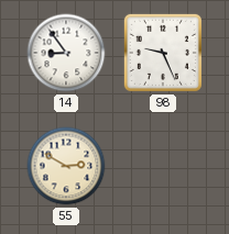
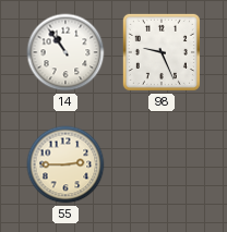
14: 8:54 -> 10:54
55: 2:50 -> 2:45
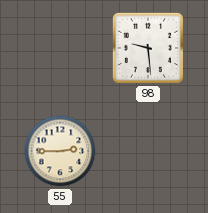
14: 10:54 -> none
98: 9:26 -> 9:29
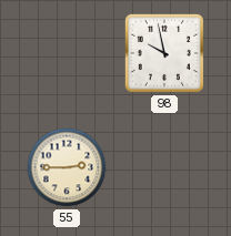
98: 9:29 -> 9:58
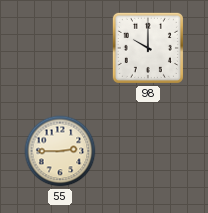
98: 9:58 -> 10:00
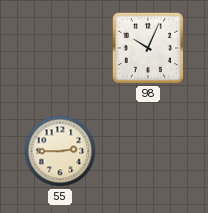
98: 10:00 -> 10:04
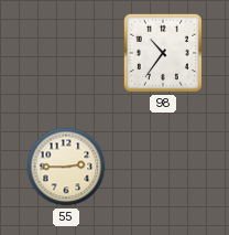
98: 10:04 -> 10:36
